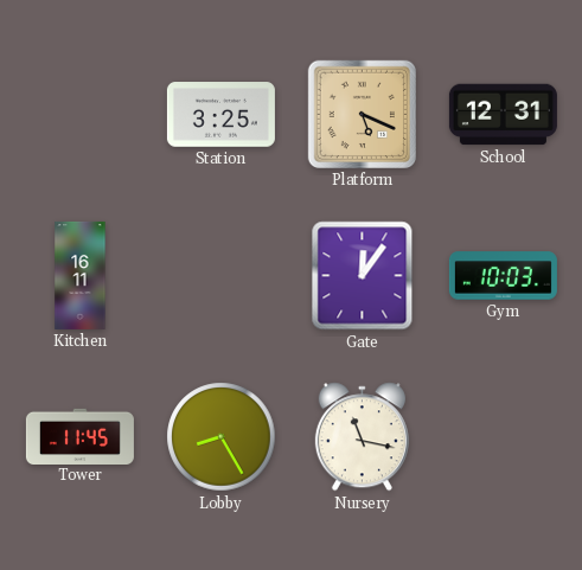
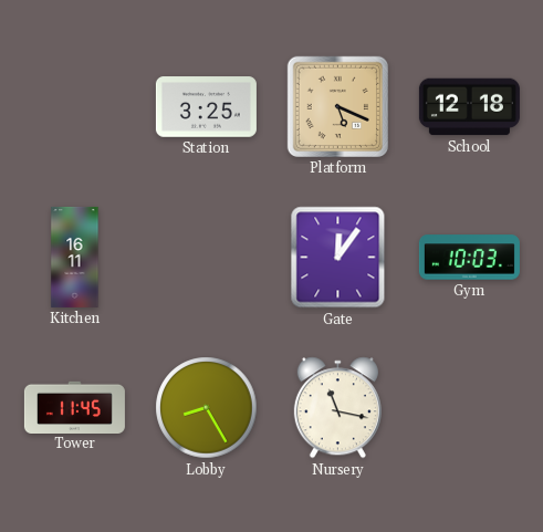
School: 12:31 -> 12:18
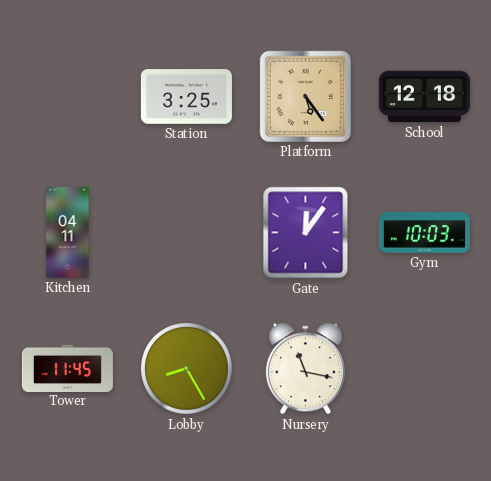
Platform: 5:19 -> 5:24
Kitchen: 16:11 -> 04:11
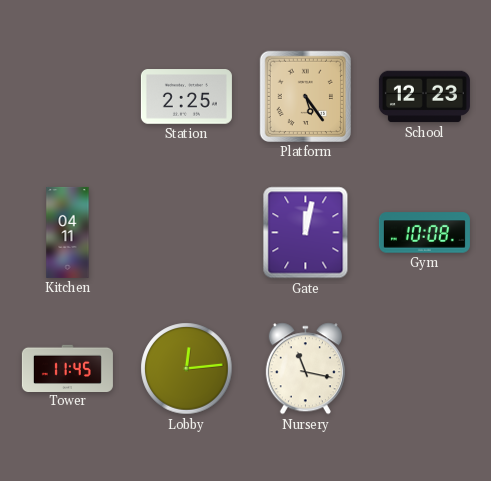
Station: 3:25 -> 2:25
School: 12:18 -> 12:23
Gate: 12:06 -> 12:02
Gym: 10:03 -> 10:08
Lobby: 8:25 -> 12:14
